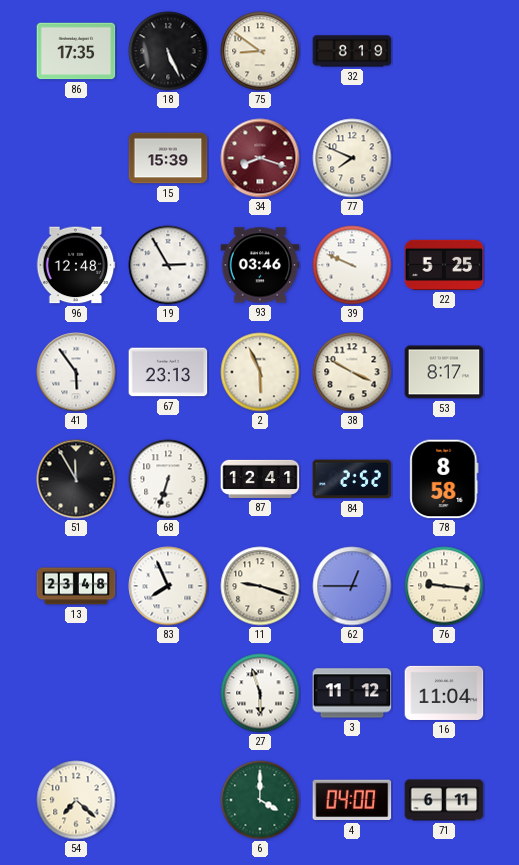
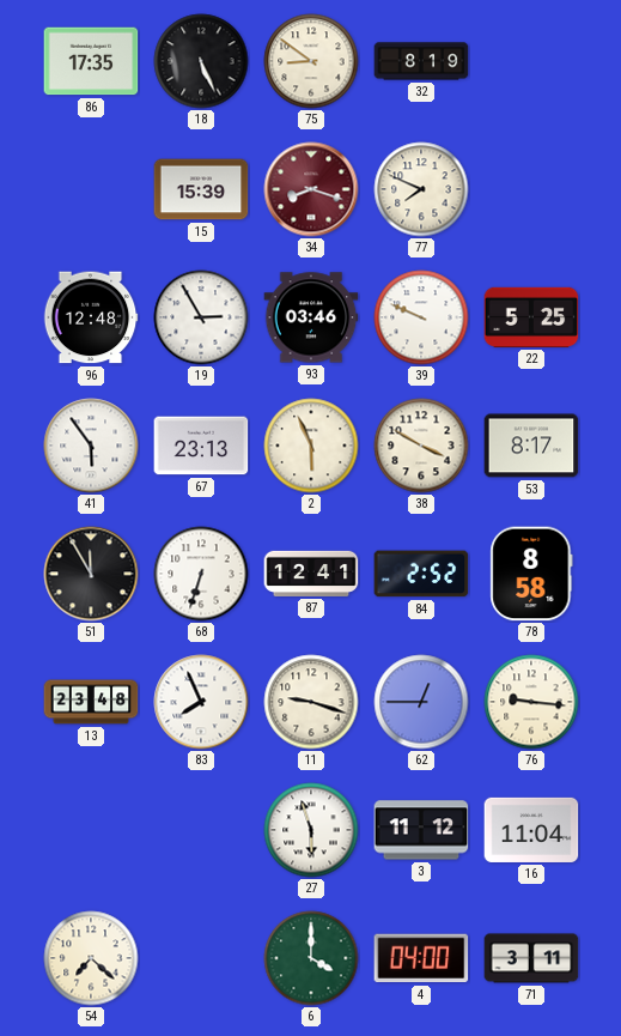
71: 6:11 -> 3:11
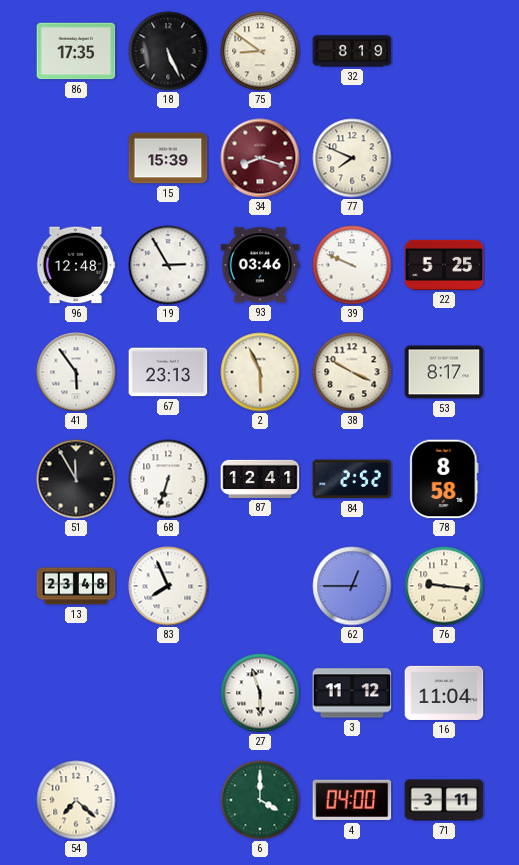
11: 9:18 -> none
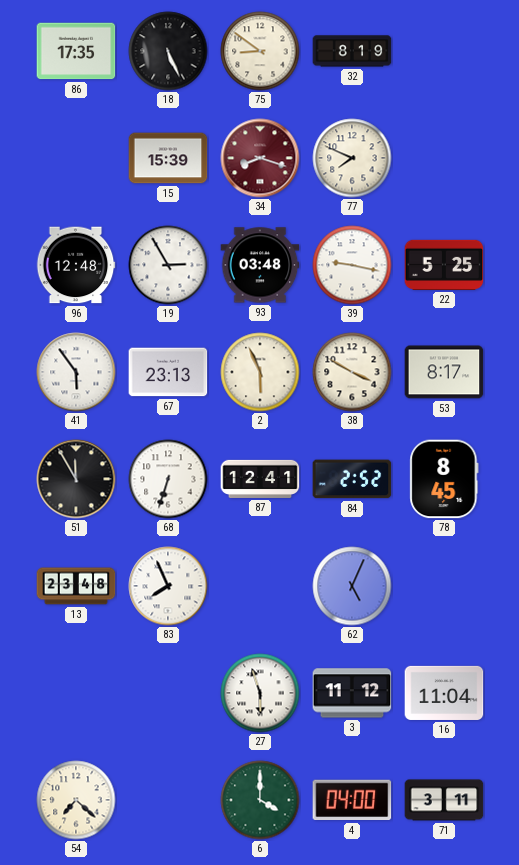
93: 03:46 -> 03:48
39: 9:49 -> 9:17
78: 8:58 -> 8:45
62: 12:45 -> 5:04
76: 9:16 -> none
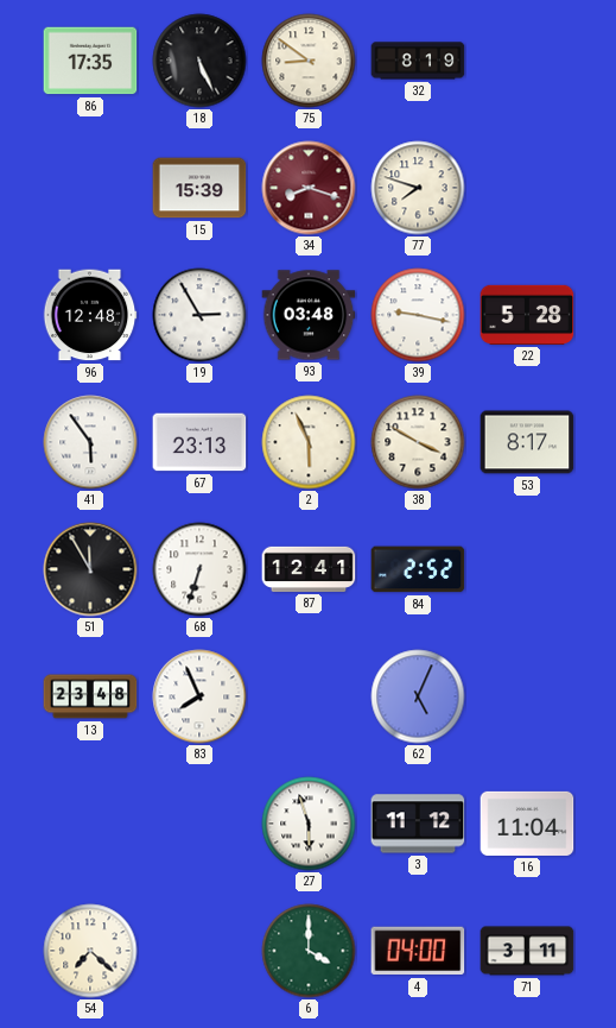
77: 7:49 -> 7:48
22: 5:25 -> 5:28
78: 8:45 -> none
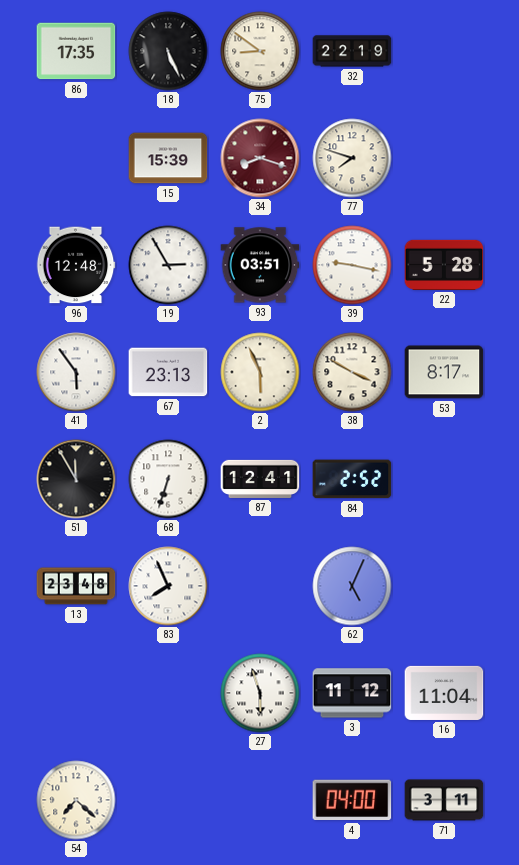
32: 8:19 -> 22:19
93: 03:48 -> 03:51
6: 4:00 -> none
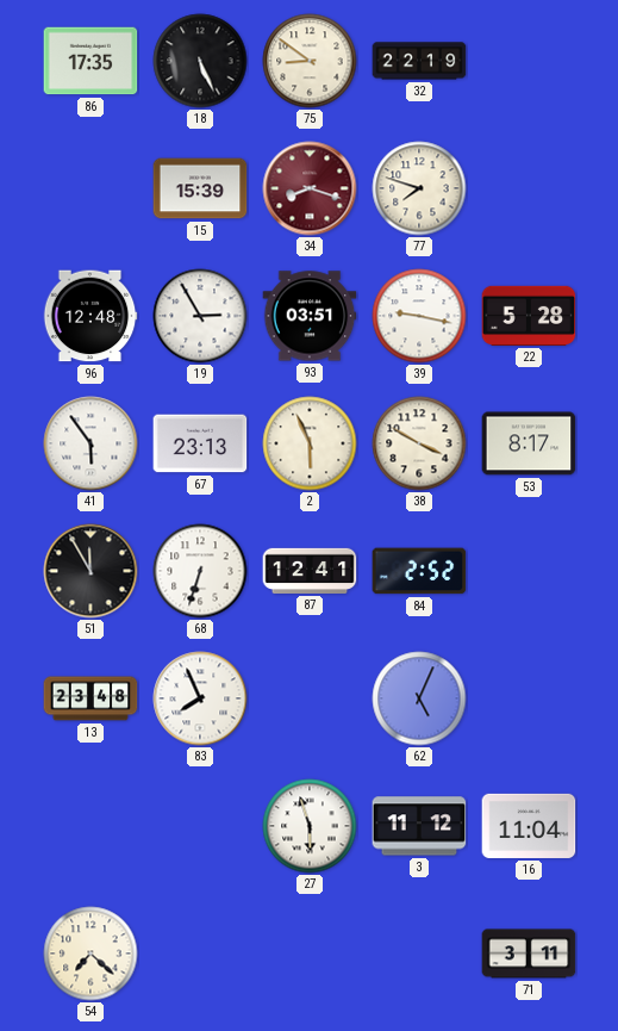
4: 04:00 -> none
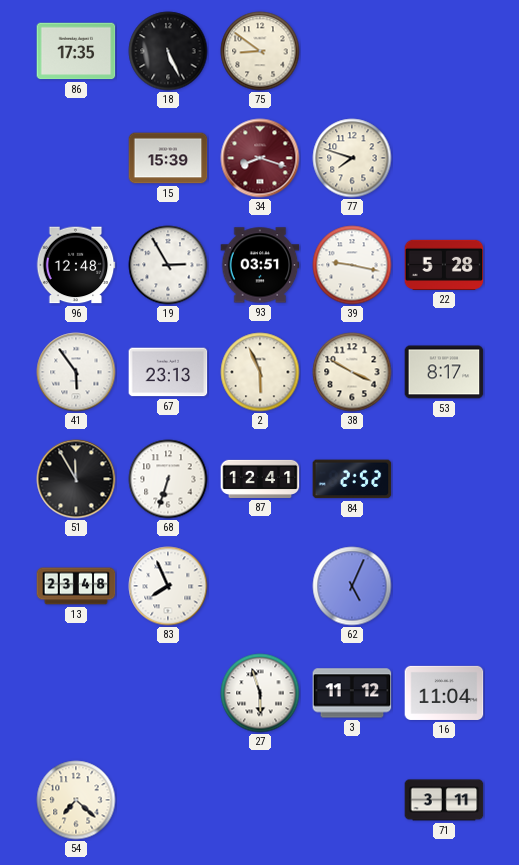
32: 22:19 -> none
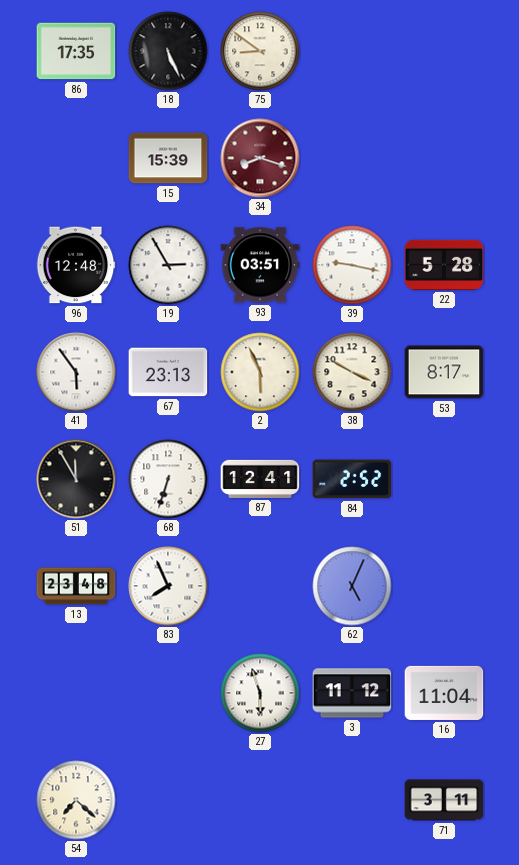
77: 7:48 -> none
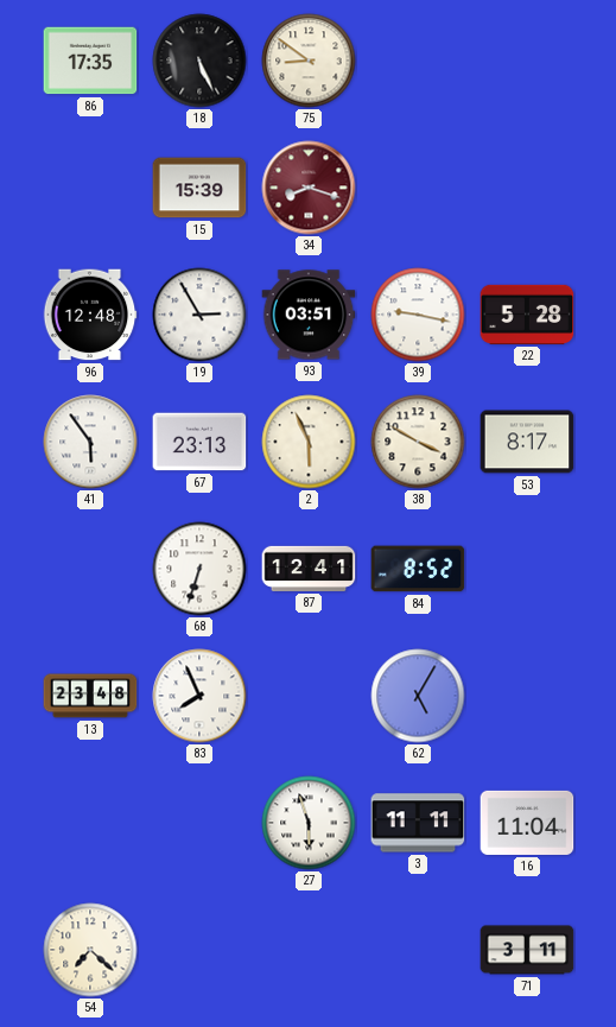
51: 11:55 -> none
84: 2:52 -> 8:52
62: 5:04 -> 5:05
3: 11:12 -> 11:11
